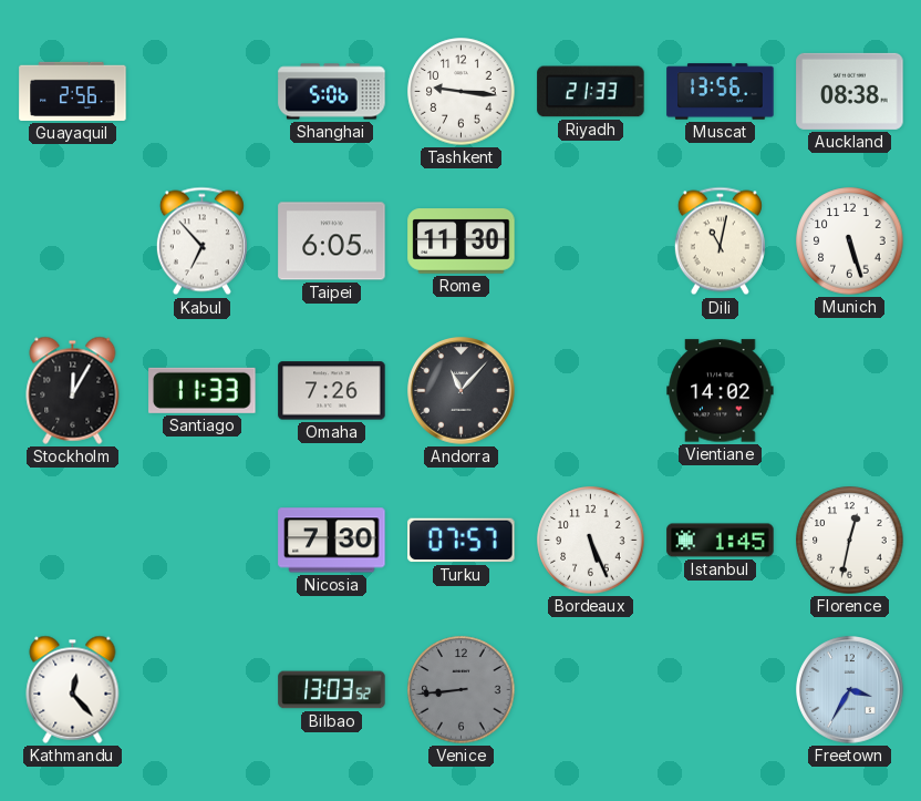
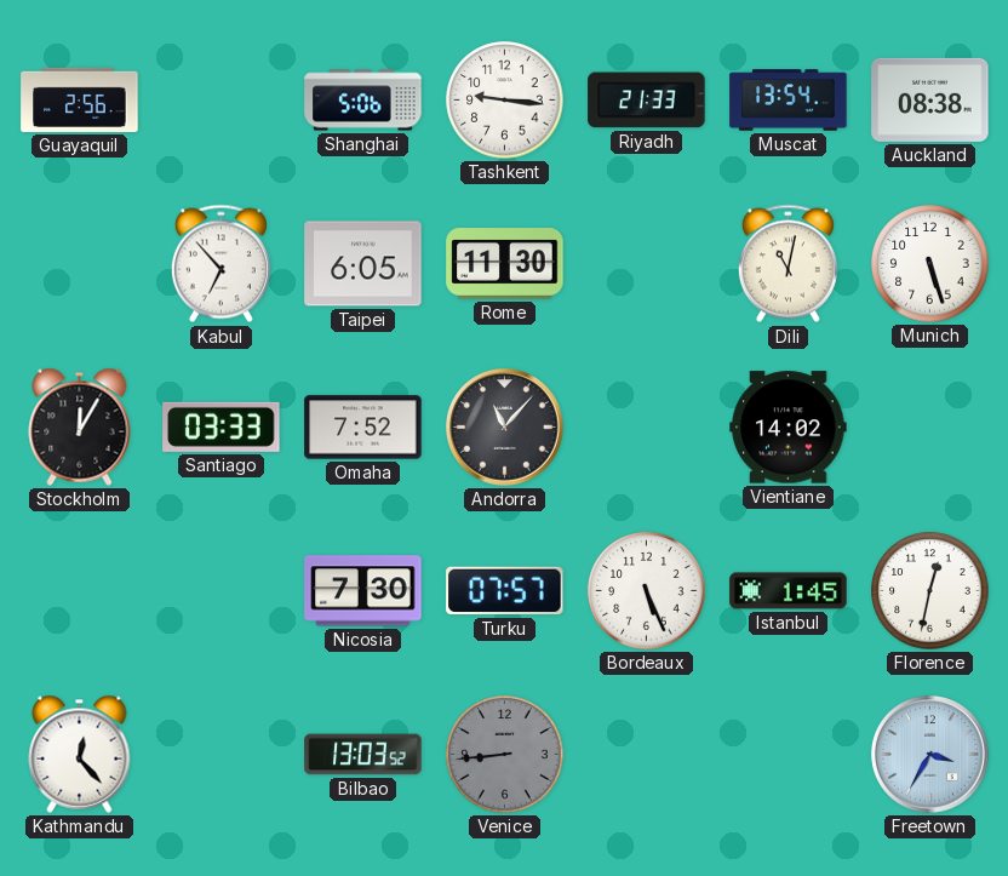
Muscat: 13:56 -> 13:54
Santiago: 11:33 -> 03:33
Omaha: 7:26 -> 7:52
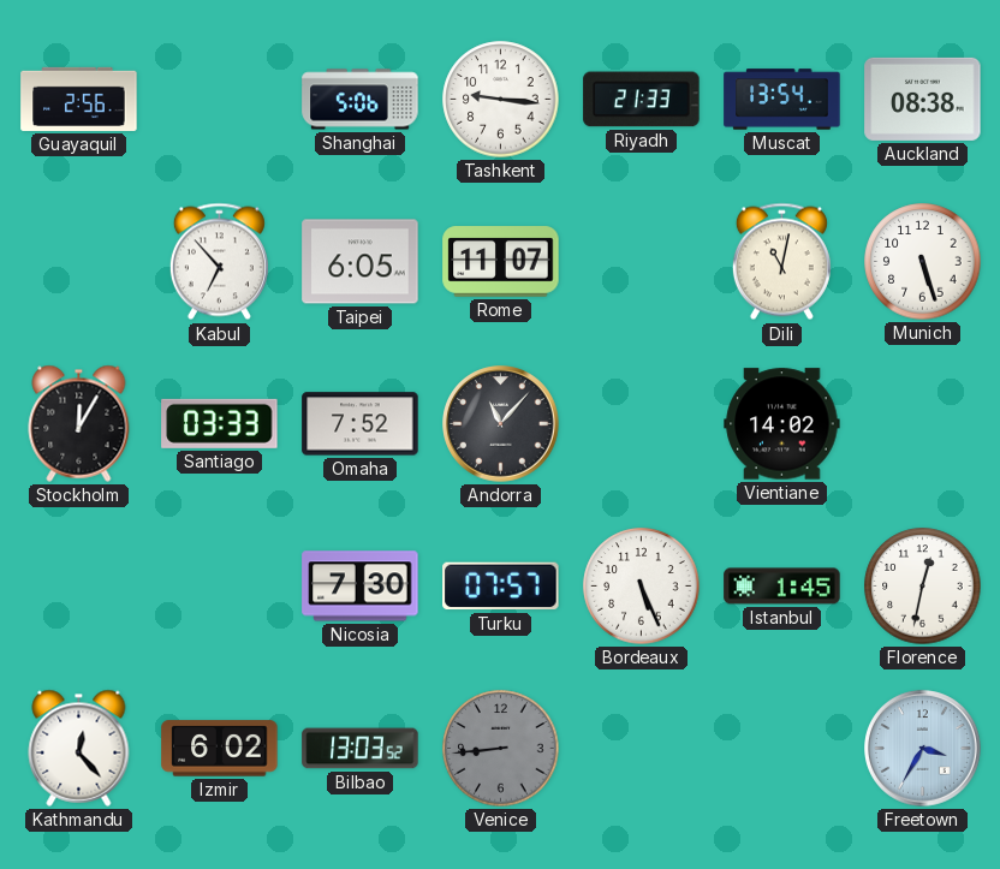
Rome: 11:30 -> 11:07
Izmir: none -> 6:02
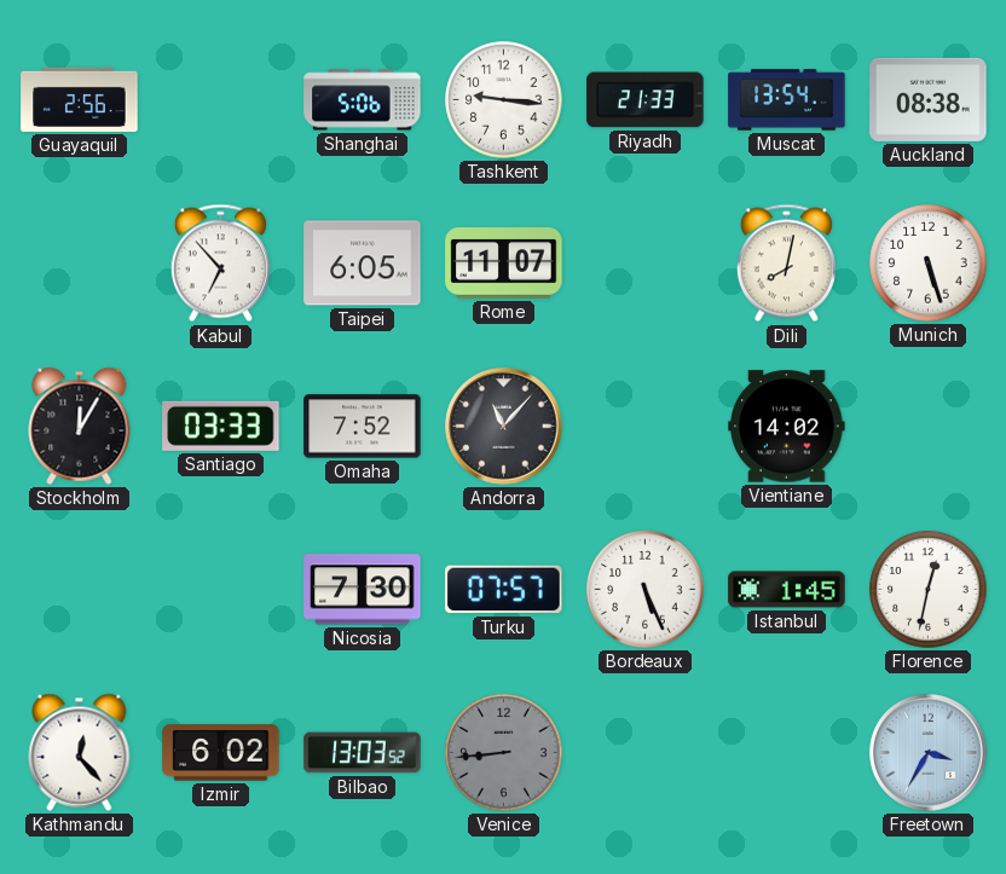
Dili: 11:02 -> 8:02
